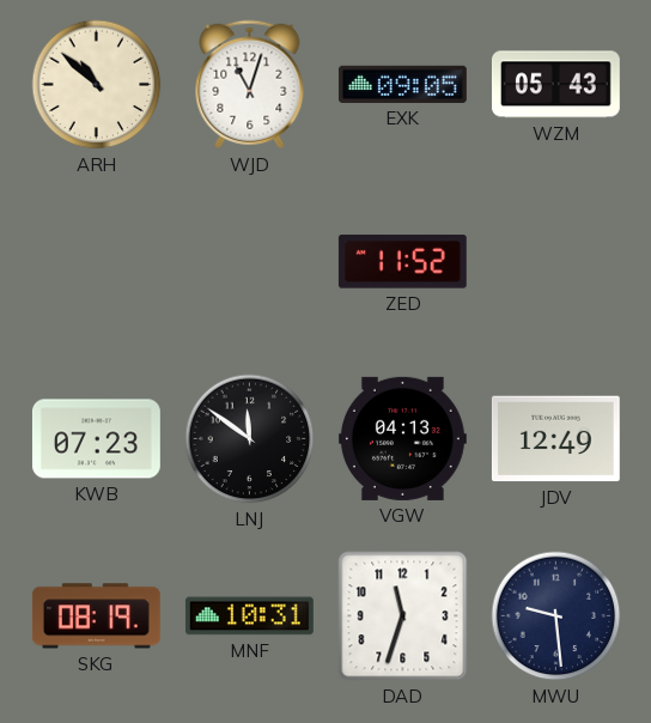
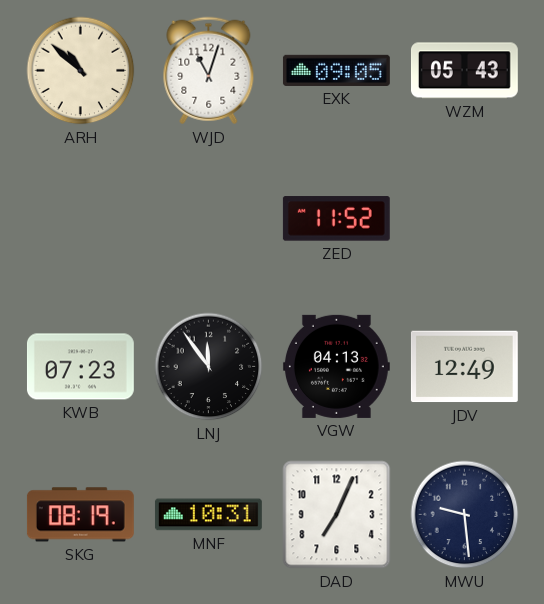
LNJ: 11:51 -> 11:54
DAD: 11:33 -> 7:04
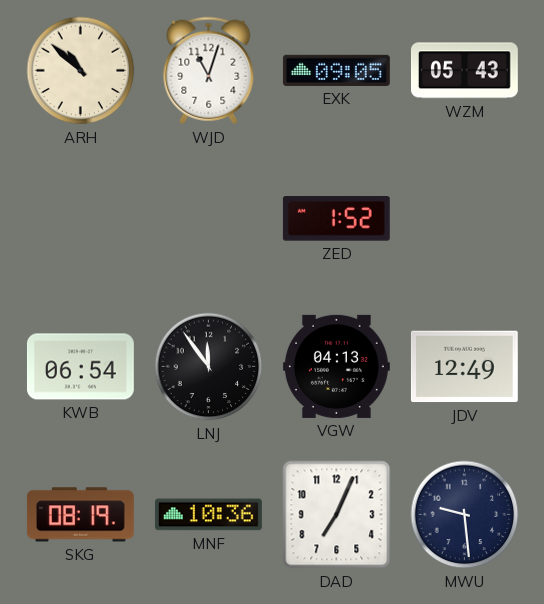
ZED: 11:52 -> 1:52
KWB: 07:23 -> 06:54
MNF: 10:31 -> 10:36
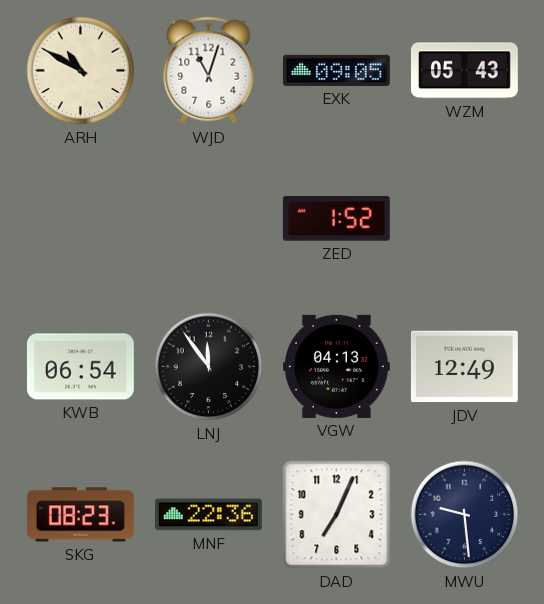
ARH: 10:52 -> 10:50
SKG: 08:19 -> 08:23
MNF: 10:36 -> 22:36
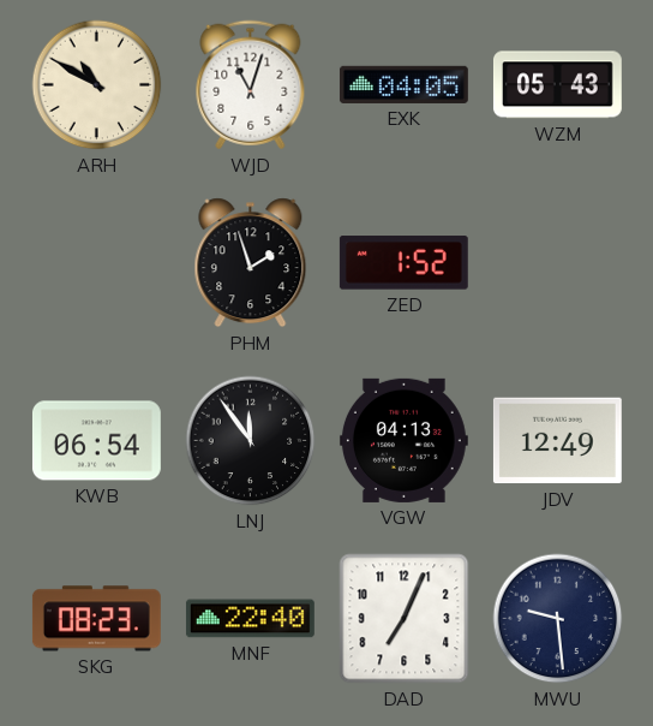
EXK: 09:05 -> 04:05
PHM: none -> 1:57
MNF: 22:36 -> 22:40
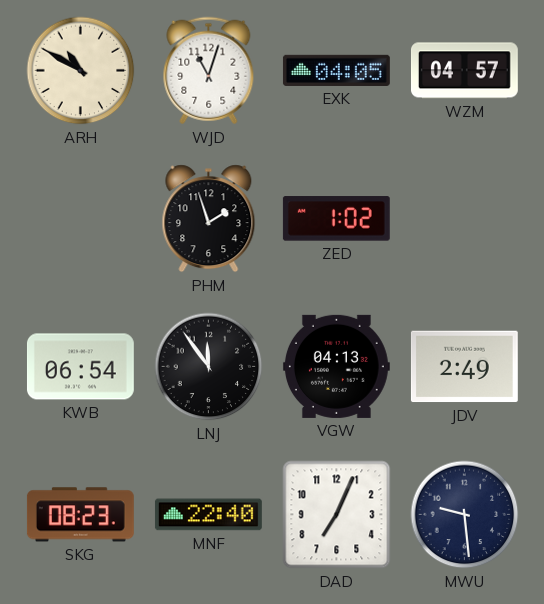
WZM: 05:43 -> 04:57
ZED: 1:52 -> 1:02
JDV: 12:49 -> 2:49
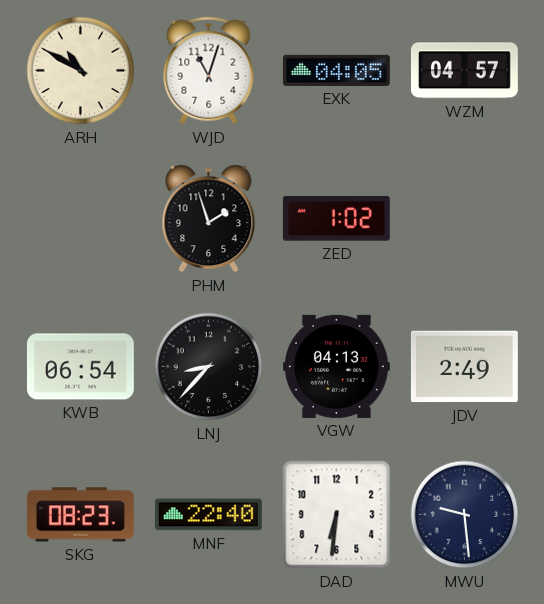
LNJ: 11:54 -> 8:37
DAD: 7:04 -> 6:31
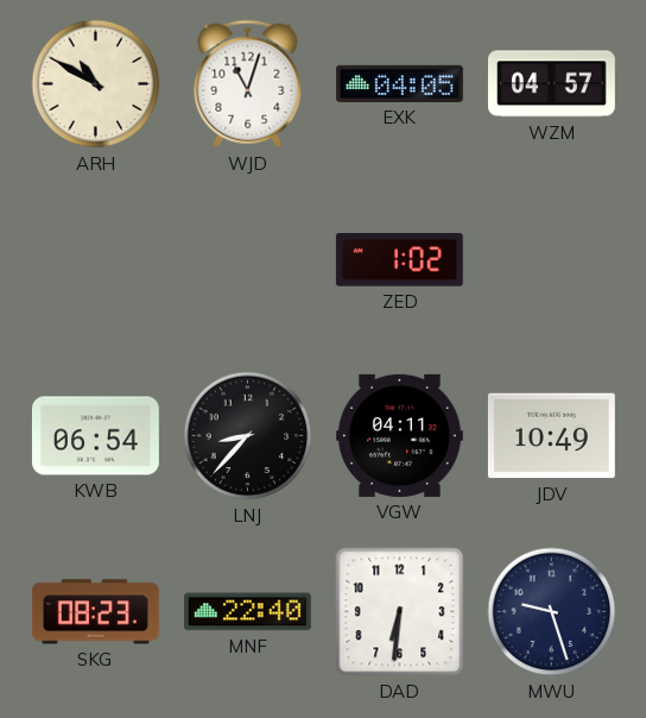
PHM: 1:57 -> none
VGW: 04:13 -> 04:11
JDV: 2:49 -> 10:49
MWU: 9:29 -> 9:27
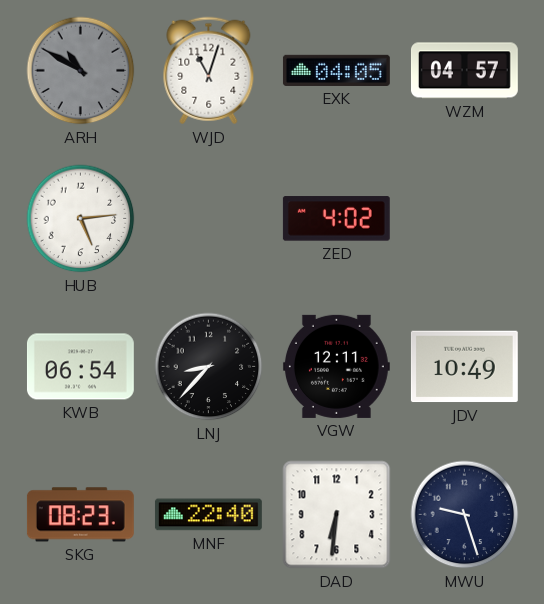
ARH dial: cream -> grey
HUB: none -> 5:14
ZED: 1:02 -> 4:02
VGW: 04:11 -> 12:11
